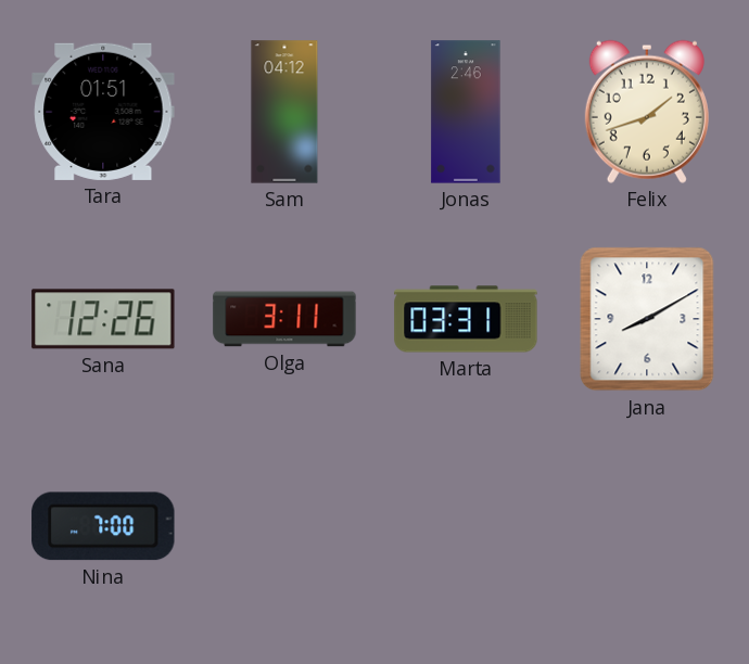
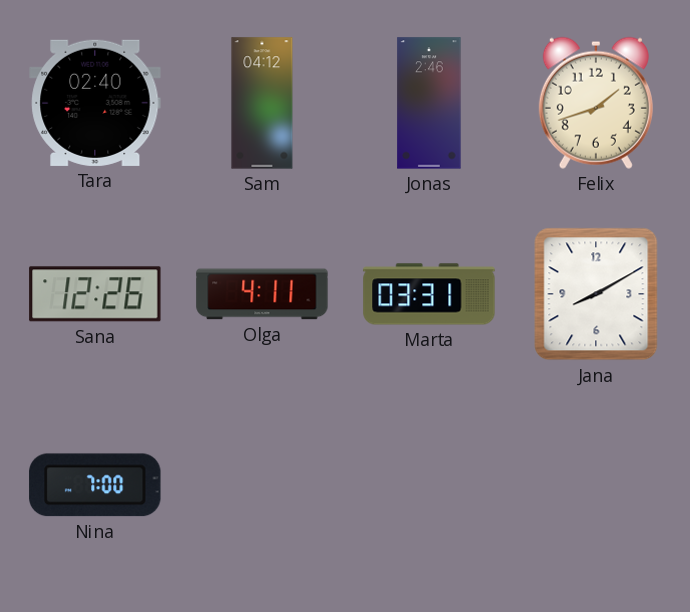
Tara: 01:51 -> 02:40
Olga: 3:11 -> 4:11
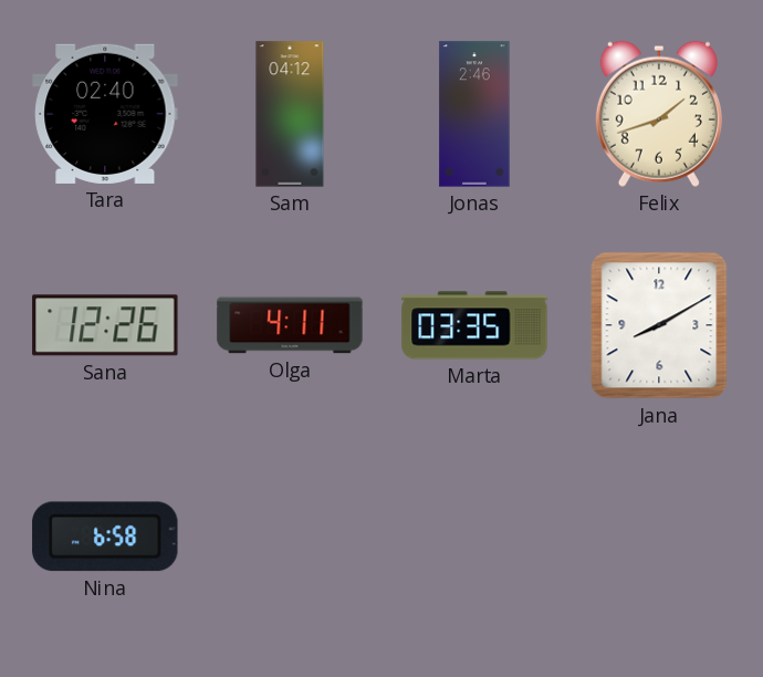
Marta: 03:31 -> 03:35
Nina: 7:00 -> 6:58
